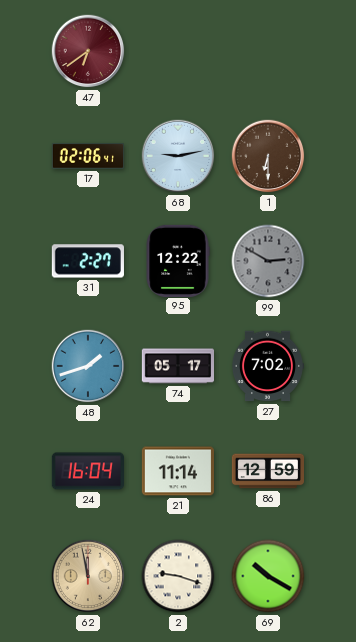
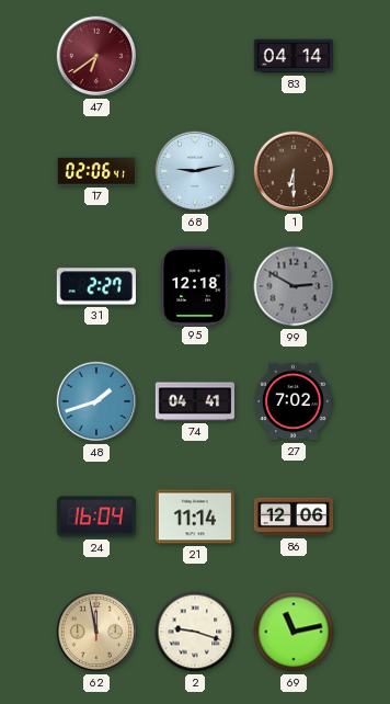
83: none -> 04:14
95: 12:22 -> 12:18
74: 05:17 -> 04:41
86: 12:59 -> 12:06
69: 10:20 -> 11:13
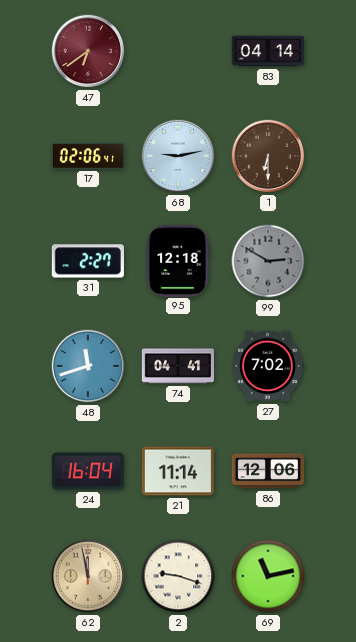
48: 1:42 -> 11:42
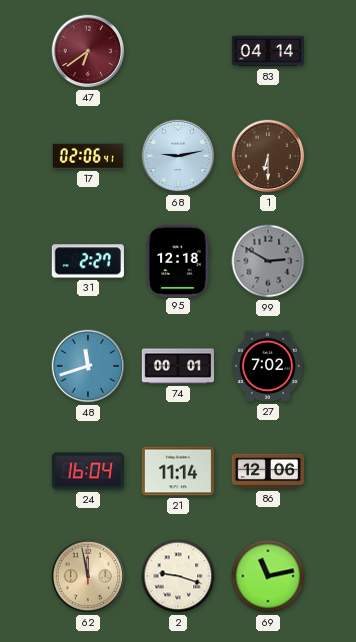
74: 04:41 -> 00:01
